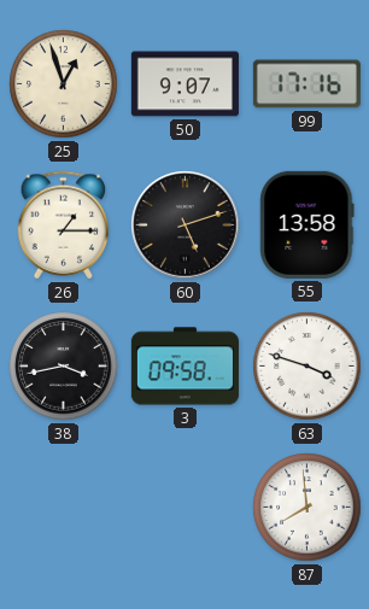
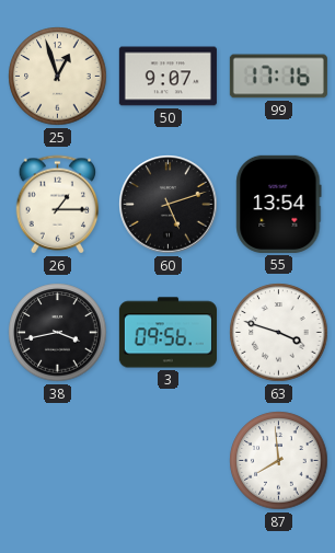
55: 13:58 -> 13:54
3: 09:58 -> 09:56
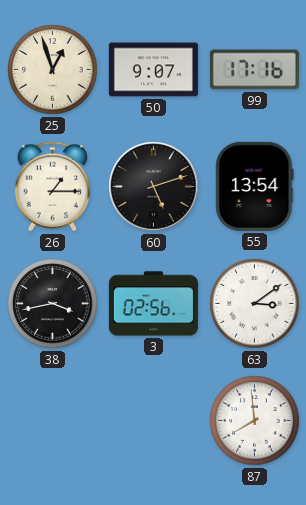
3: 09:56 -> 02:56
63: 3:48 -> 3:09
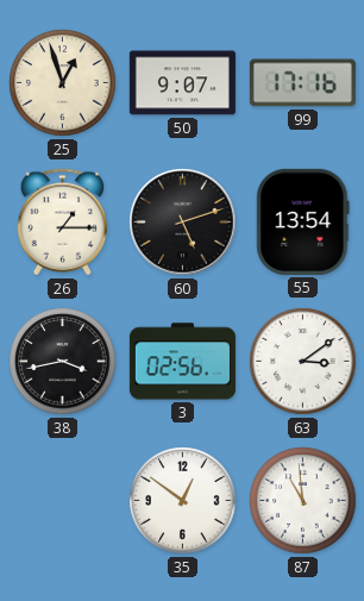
35: none -> 12:51
87: 7:59 -> 10:59
